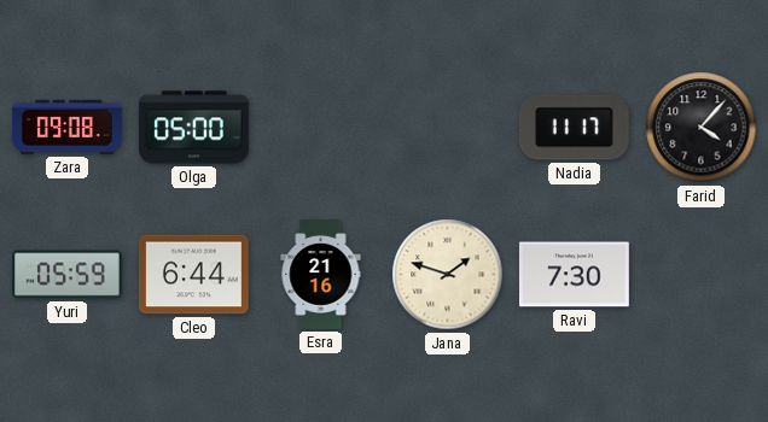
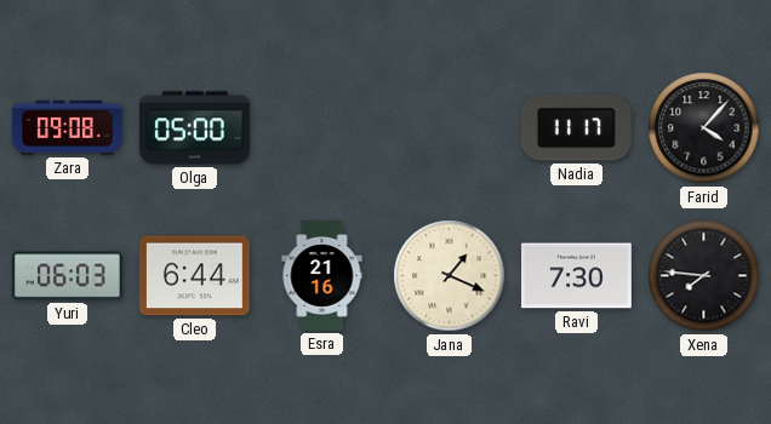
Yuri: 05:59 -> 06:03
Jana: 1:48 -> 1:19
Xena: none -> 7:46
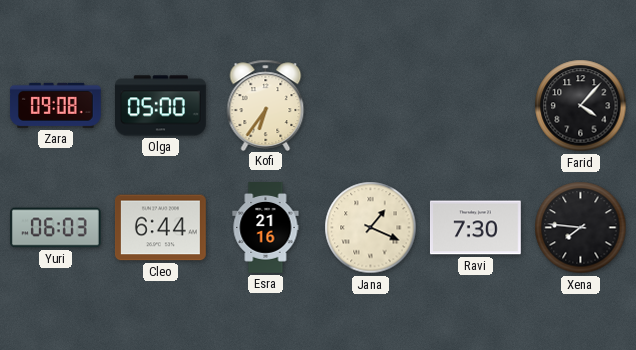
Kofi: none -> 6:36
Nadia: 11:17 -> none
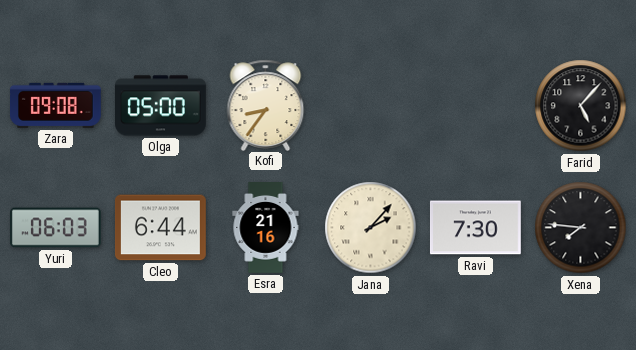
Kofi: 6:36 -> 8:36
Farid: 4:07 -> 5:07
Jana: 1:19 -> 2:07
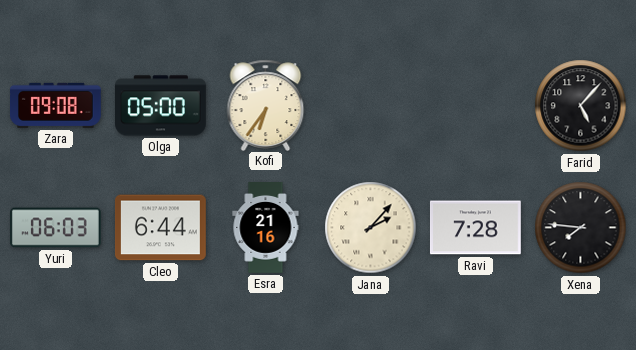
Kofi: 8:36 -> 6:36
Ravi: 7:30 -> 7:28
